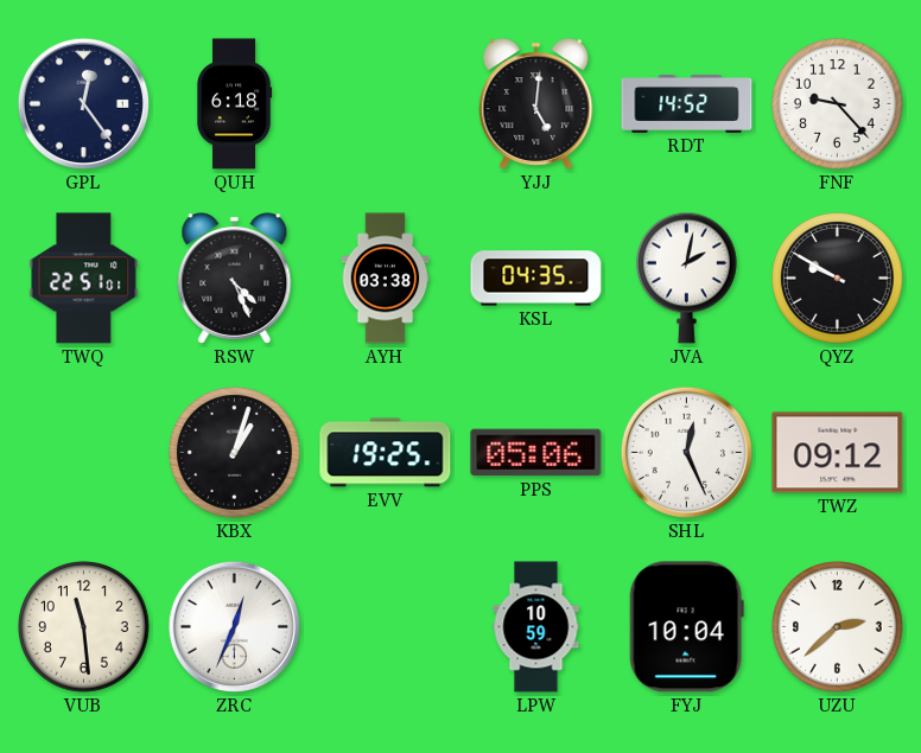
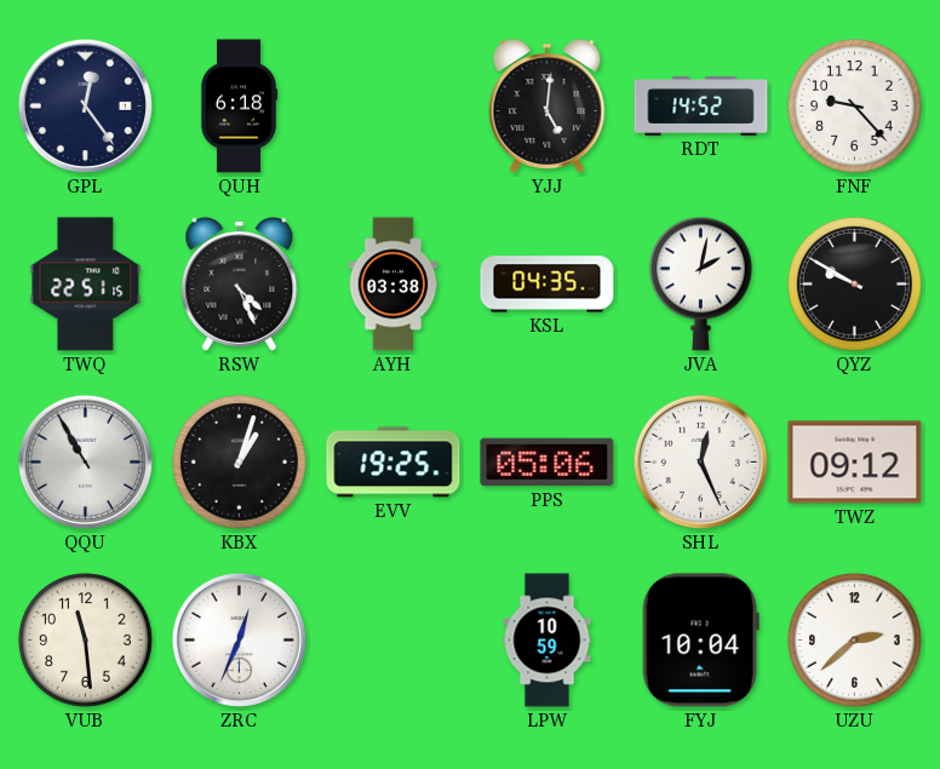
TWQ: 22:51:01 -> 22:51:15
QQU: none -> 10:55
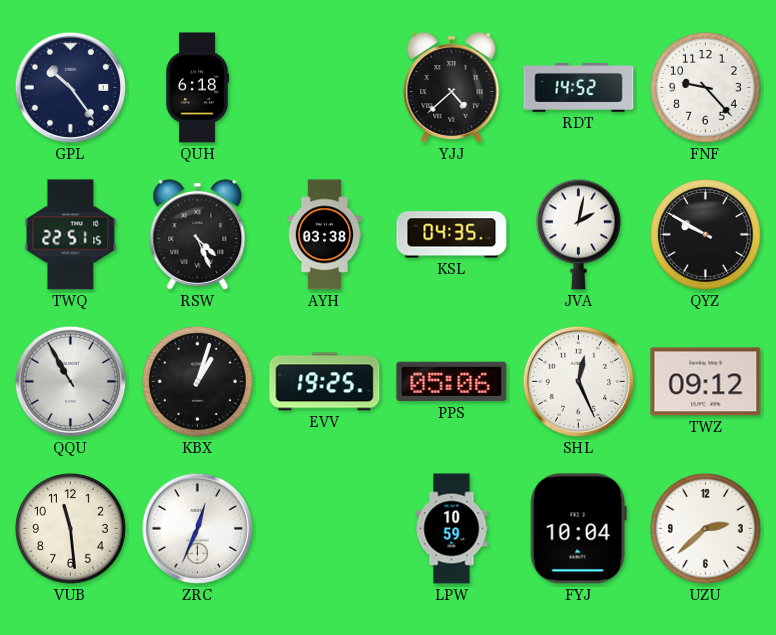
GPL: 12:24 -> 10:24
YJJ: 5:01 -> 4:38
